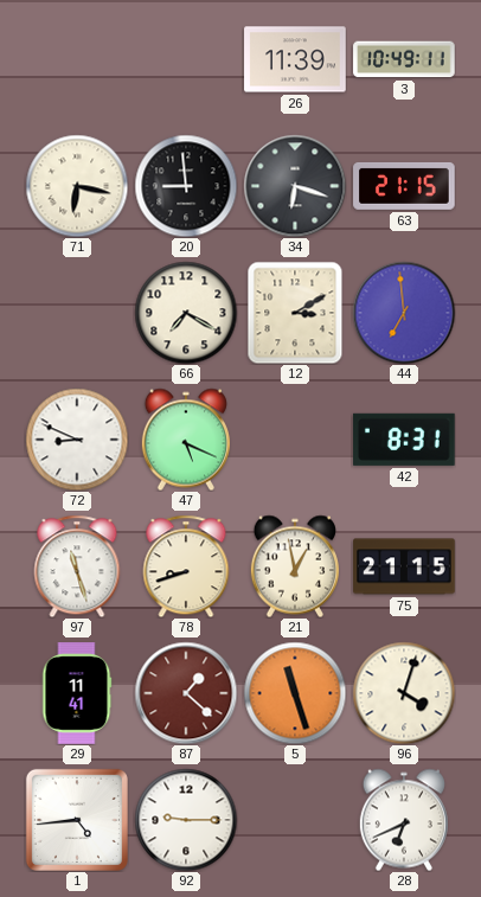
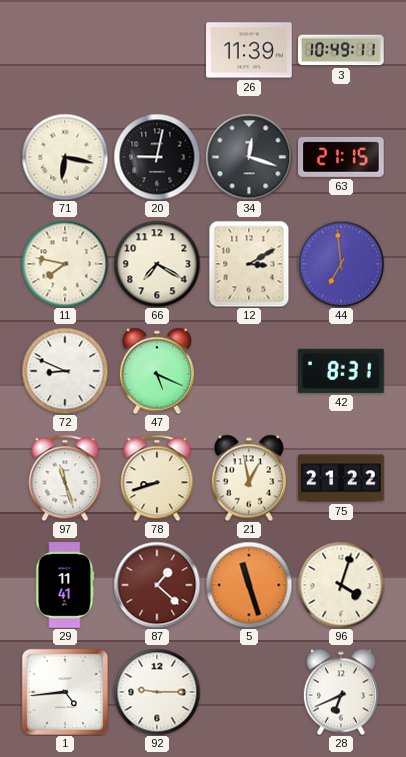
20: 8:59 -> 9:02
34: 6:18 -> 12:18
11: none -> 7:47
75: 21:15 -> 21:22
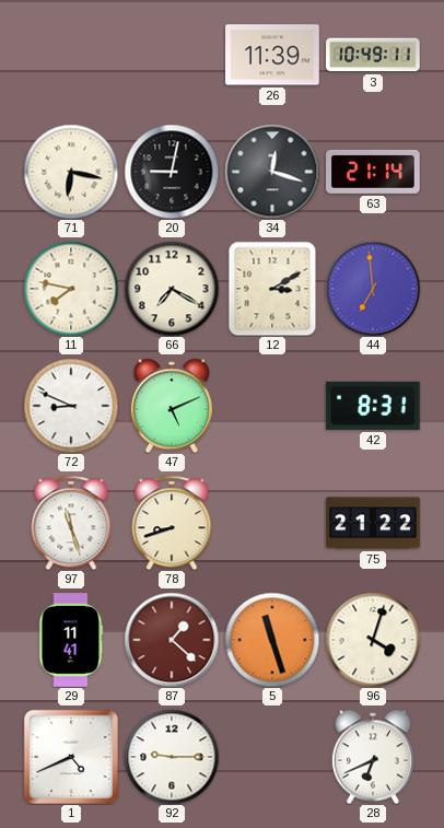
63: 21:15 -> 21:14
47: 5:19 -> 5:11
21: 12:58 -> none
1: 4:44 -> 4:41
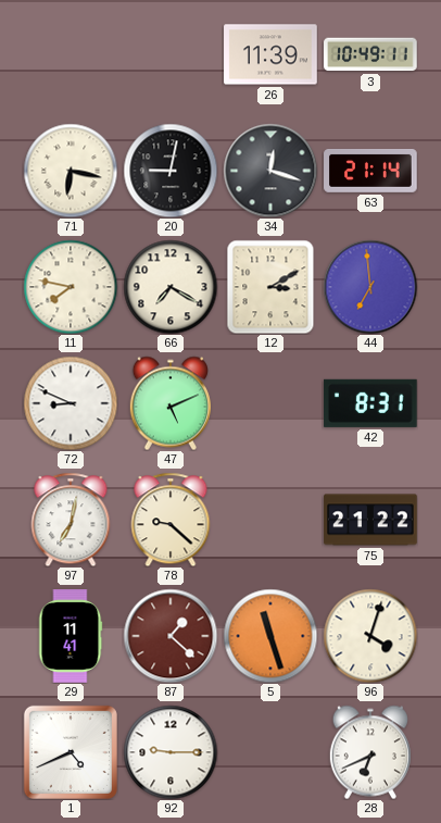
97: 11:27 -> 7:02
78: 8:42 -> 9:22
